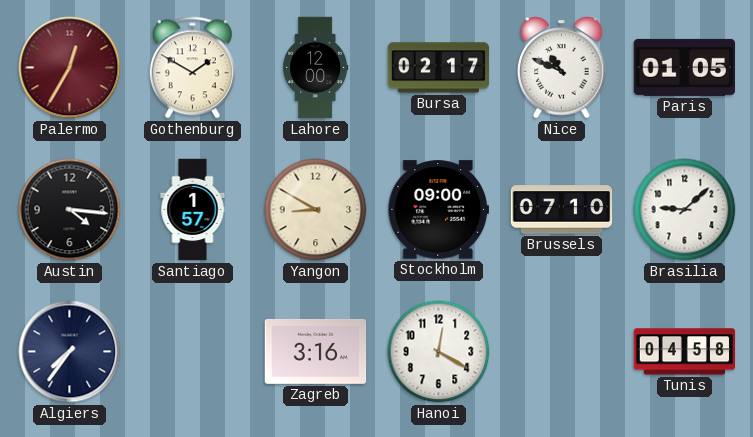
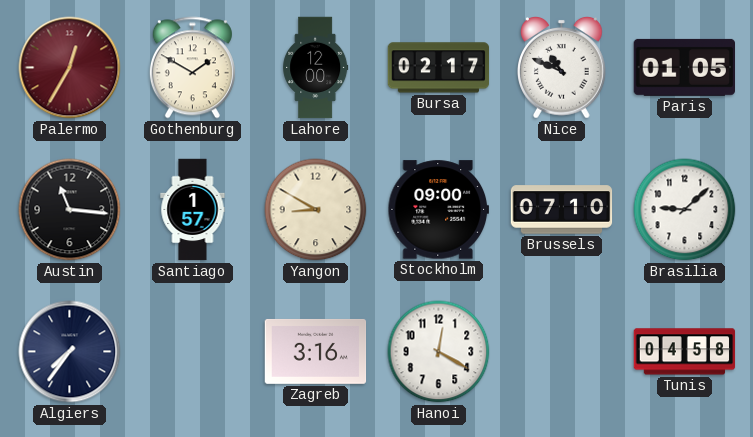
Austin: 4:16 -> 11:16
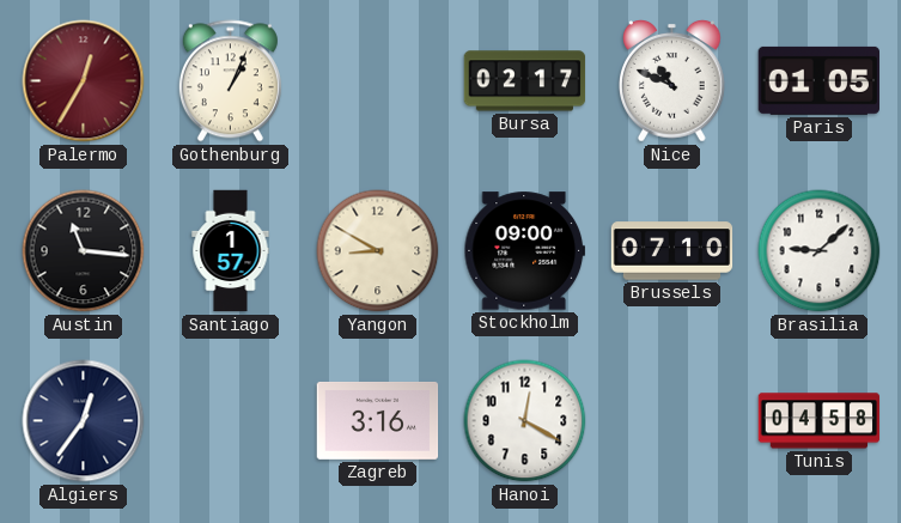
Gothenburg: 1:50 -> 1:04
Lahore: 12:00 -> none
Algiers: 7:36 -> 12:36
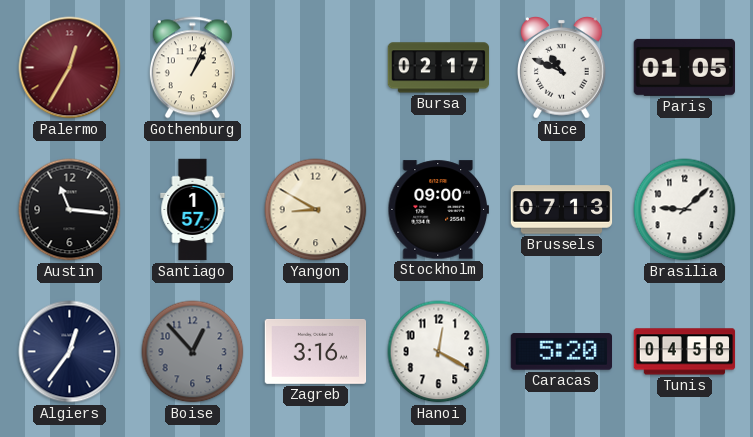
Brussels: 07:10 -> 07:13
Boise: none -> 12:53
Caracas: none -> 5:20
